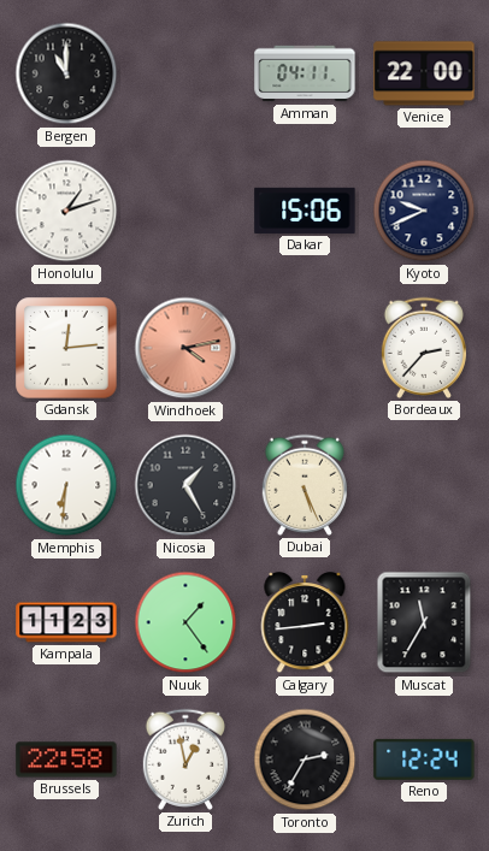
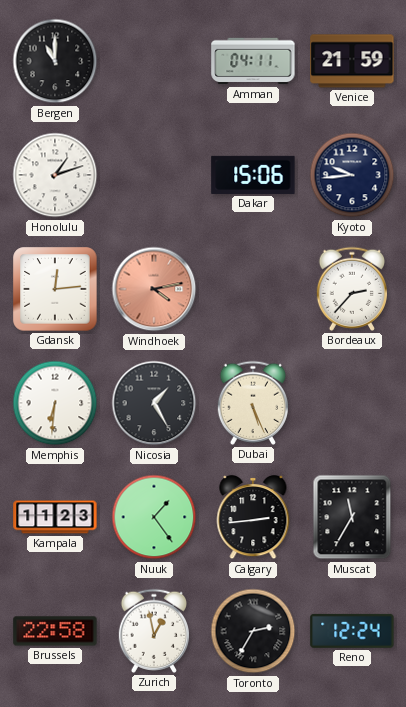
Venice: 22:00 -> 21:59
Kyoto: 9:41 -> 9:44
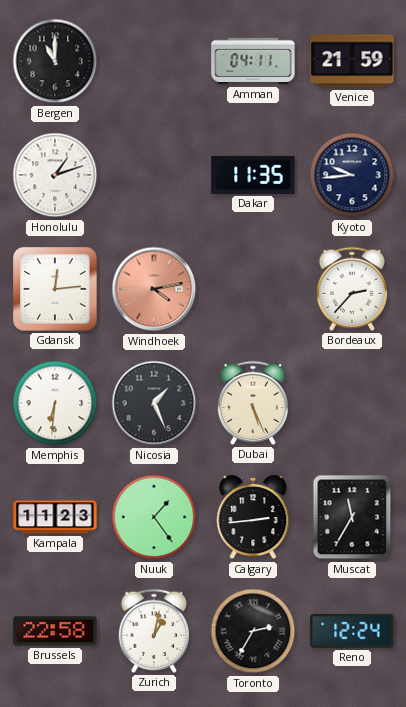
Dakar: 15:06 -> 11:35
Nicosia: 1:25 -> 1:26
Zurich: 12:58 -> 1:02
